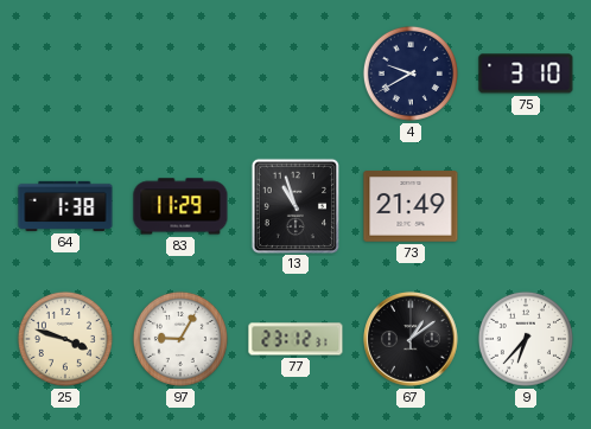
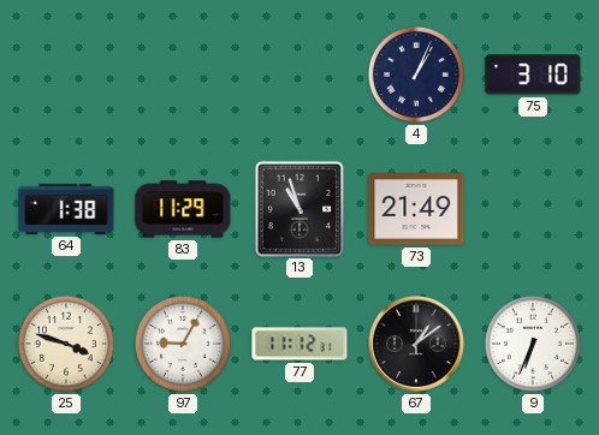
4: 9:40 -> 1:04
77: 23:12 -> 11:12
9: 6:37 -> 6:34
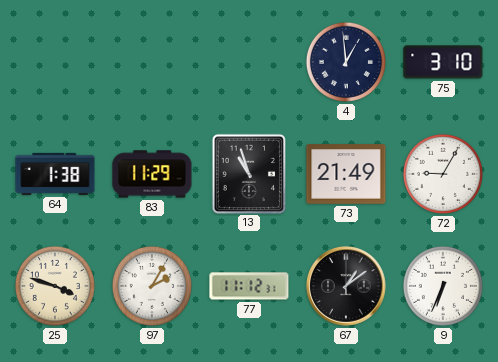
4: 1:04 -> 12:59
72: none -> 9:05
97: 9:05 -> 2:05
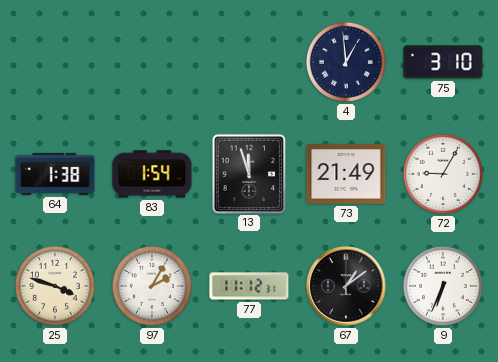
83: 11:29 -> 1:54
13: 10:57 -> 11:57
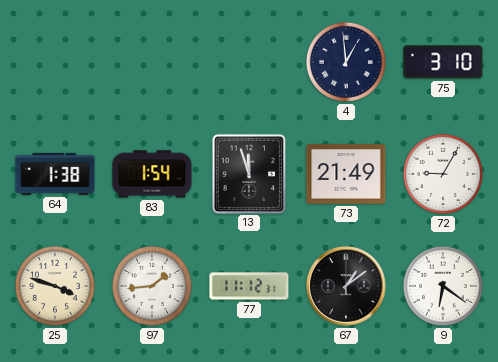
97: 2:05 -> 1:44
9: 6:34 -> 6:21
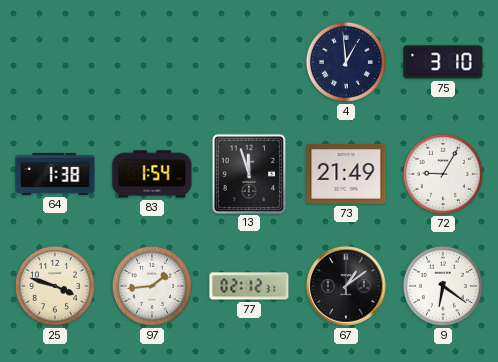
77: 11:12 -> 02:12
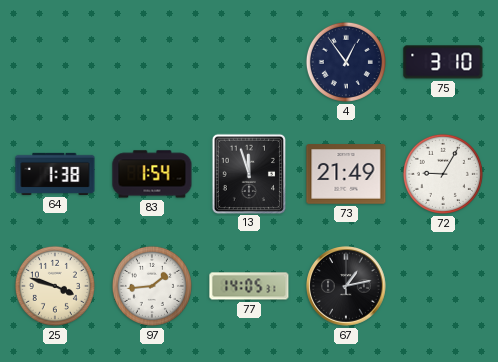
4: 12:59 -> 12:54
77: 02:12 -> 14:05
67: 1:09 -> 1:13
9: 6:21 -> none
